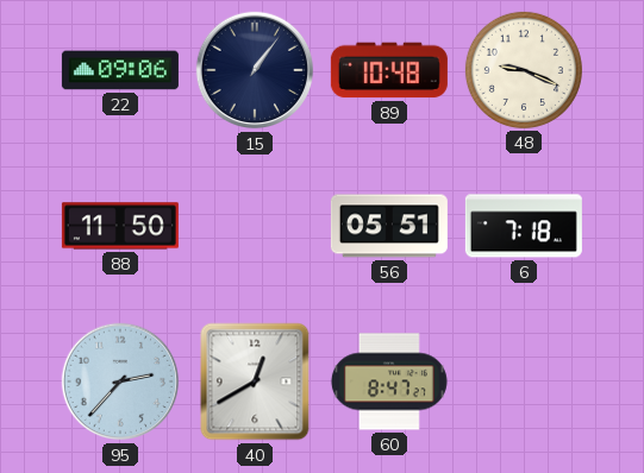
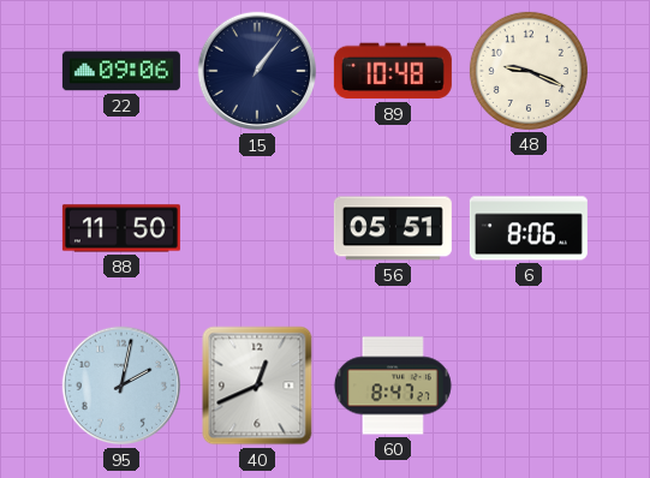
6: 7:18 -> 8:06
95: 2:37 -> 2:02
40: 12:40 -> 12:41
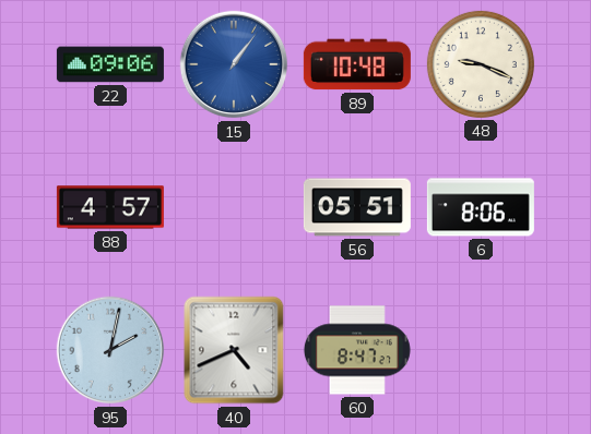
15 dial: navy -> blue
88: 11:50 -> 4:57
40: 12:41 -> 4:41
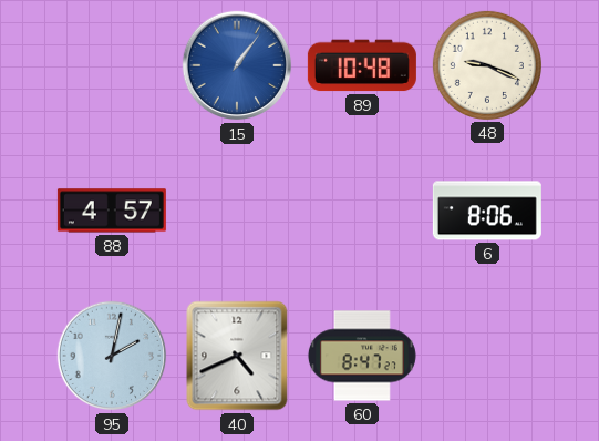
22: 09:06 -> none
56: 05:51 -> none
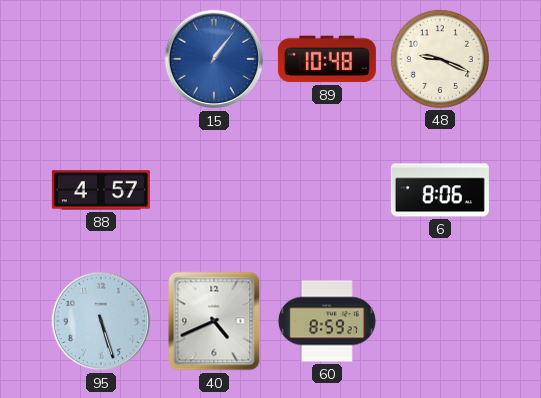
95: 2:02 -> 5:27
60: 8:47 -> 8:59
